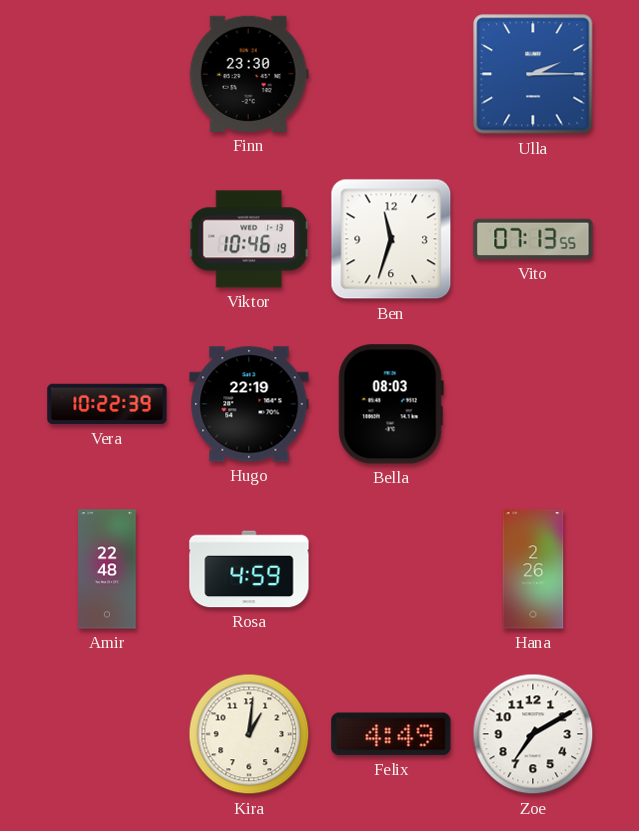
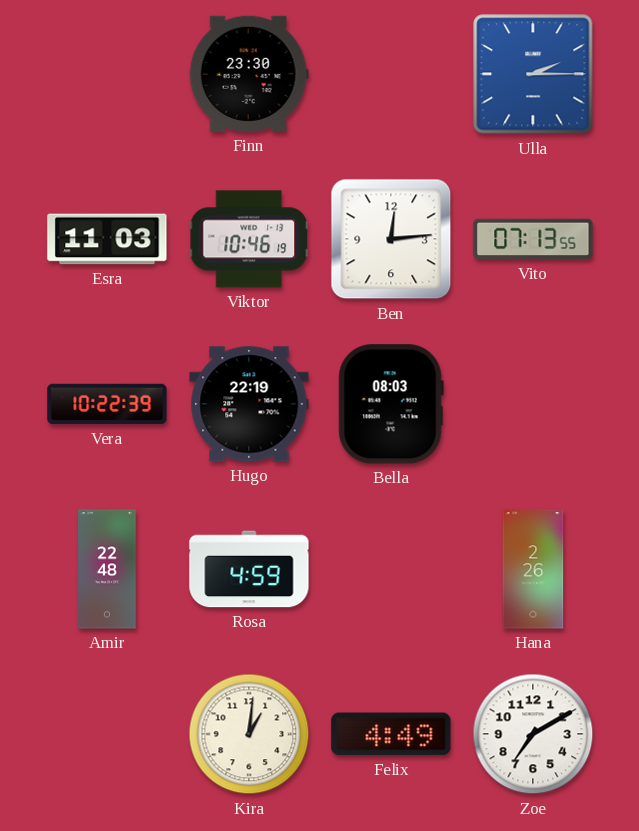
Esra: none -> 11:03
Ben: 11:33 -> 12:14
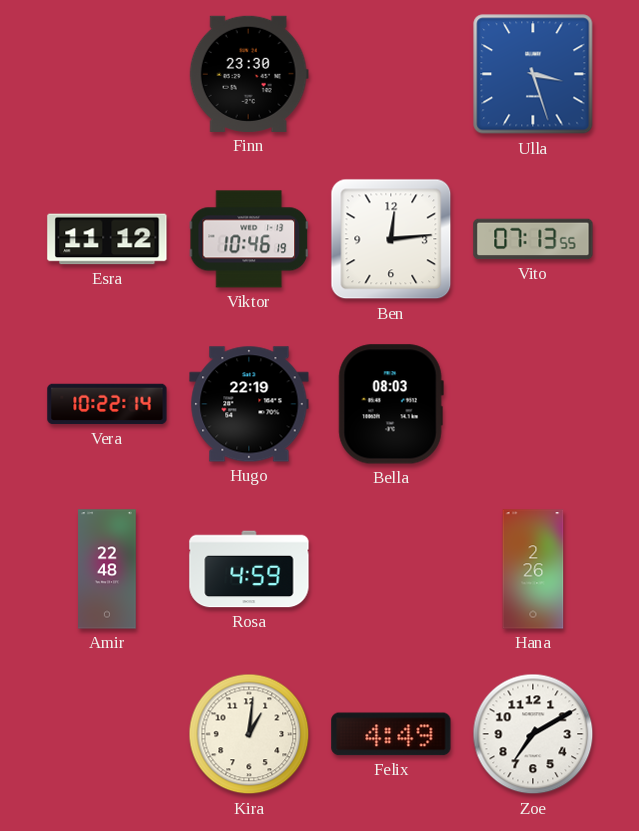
Ulla: 2:15 -> 3:27
Esra: 11:03 -> 11:12
Vera: 10:22:39 -> 10:22:14
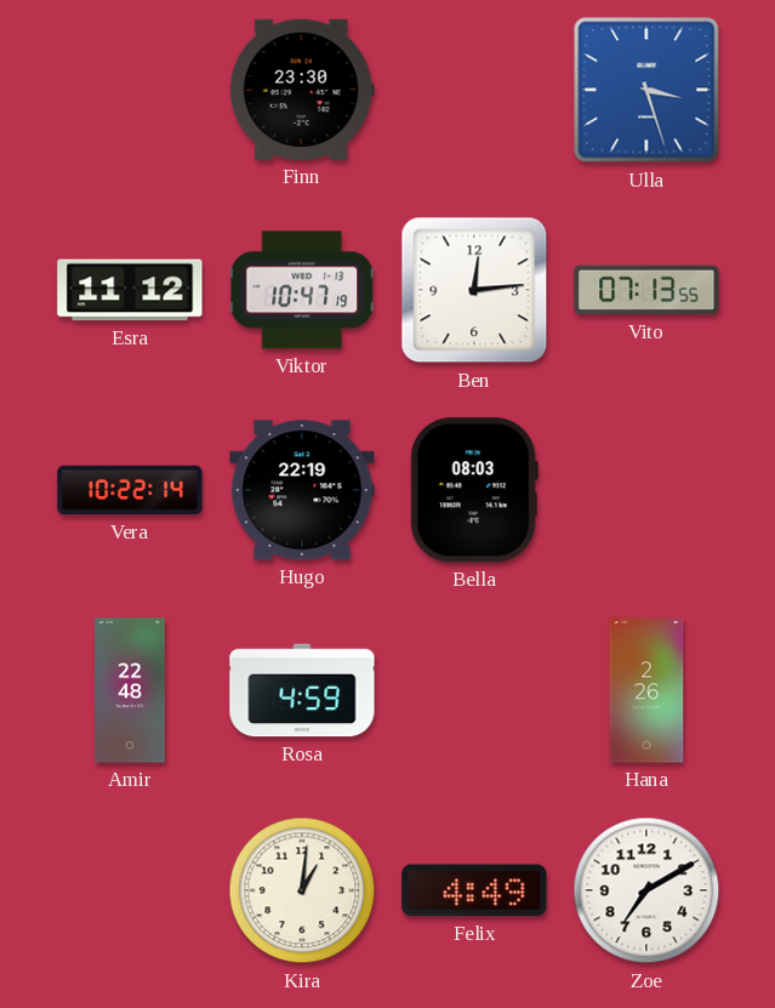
Viktor: 10:46 -> 10:47
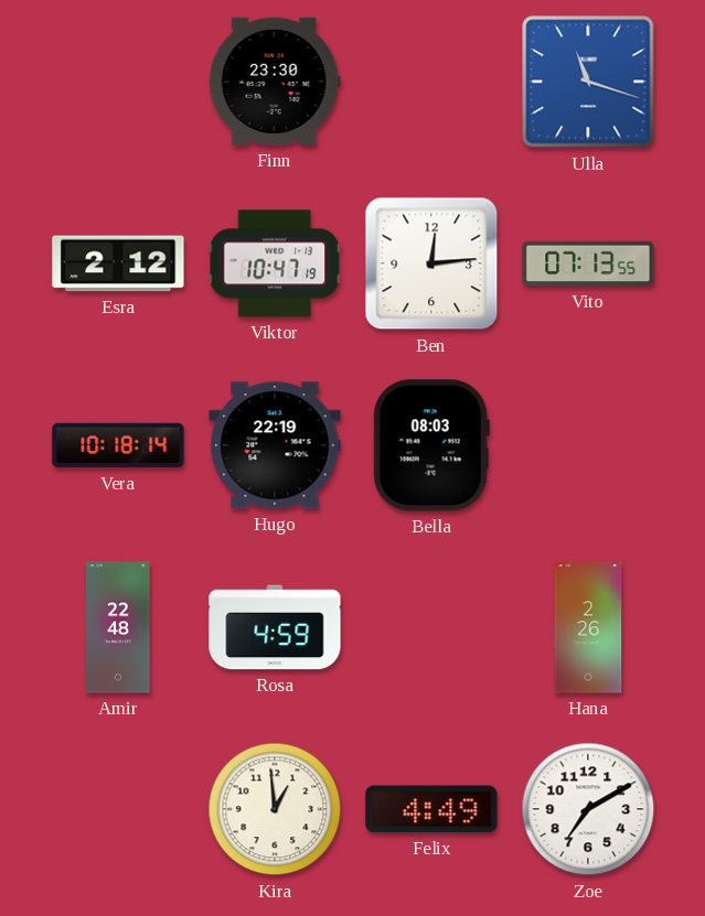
Ulla: 3:27 -> 11:18
Esra: 11:12 -> 2:12
Vera: 10:22 -> 10:18
Kira: 1:01 -> 12:59
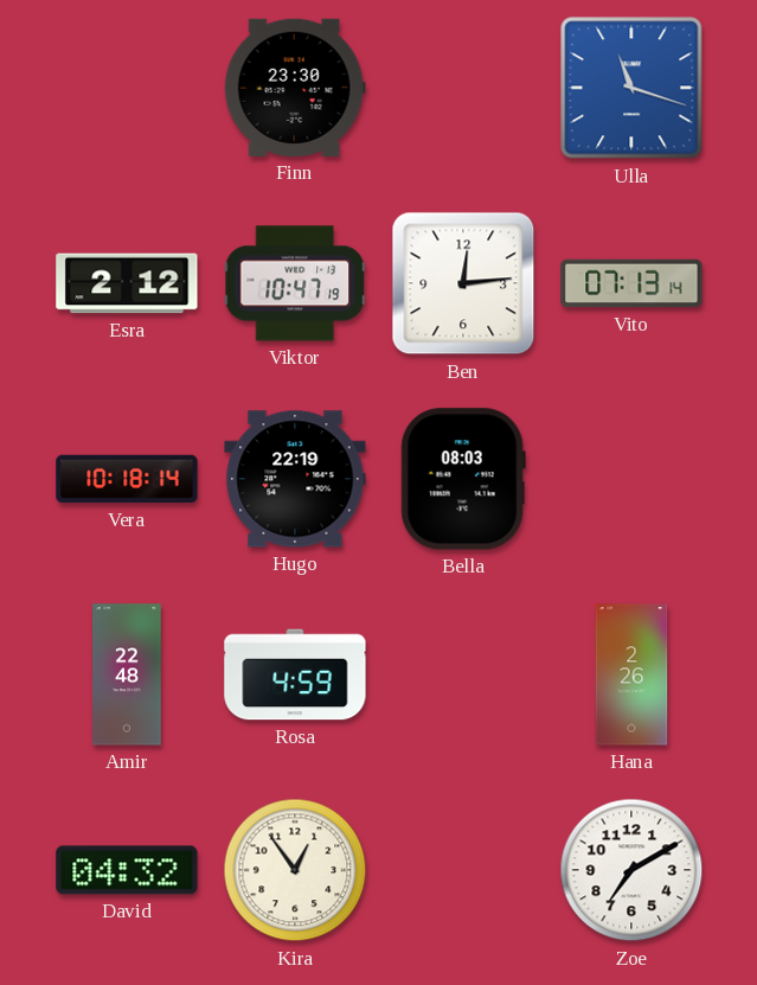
Vito: 07:13:55 -> 07:13:14
David: none -> 04:32
Kira: 12:59 -> 12:54
Felix: 4:49 -> none
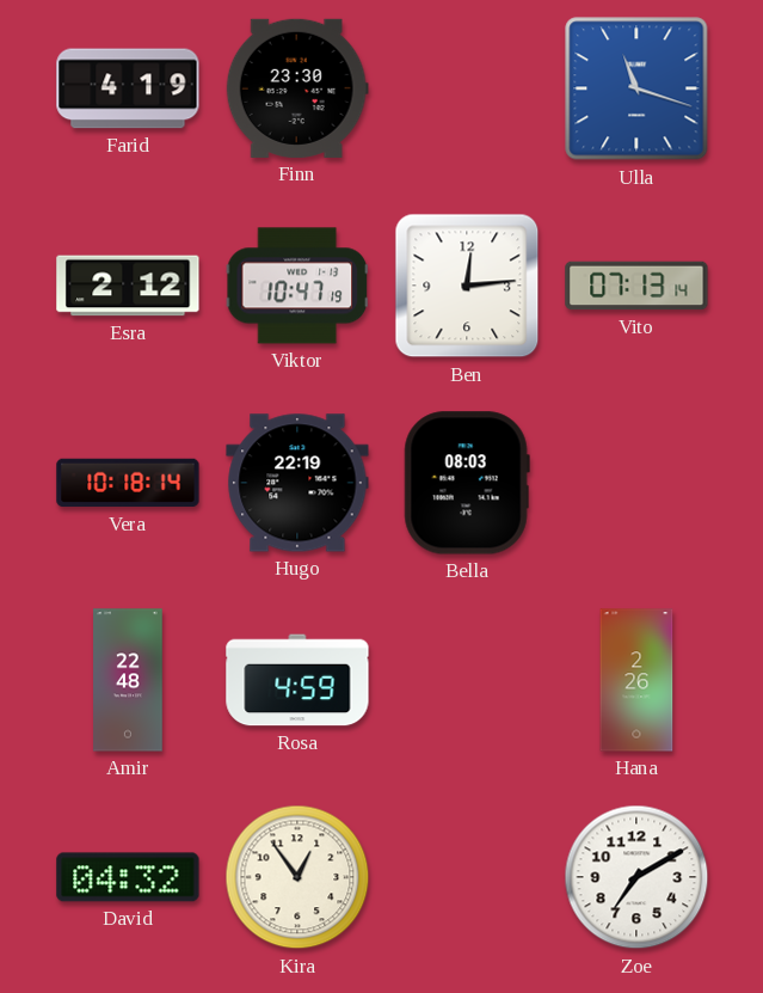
Farid: none -> 4:19
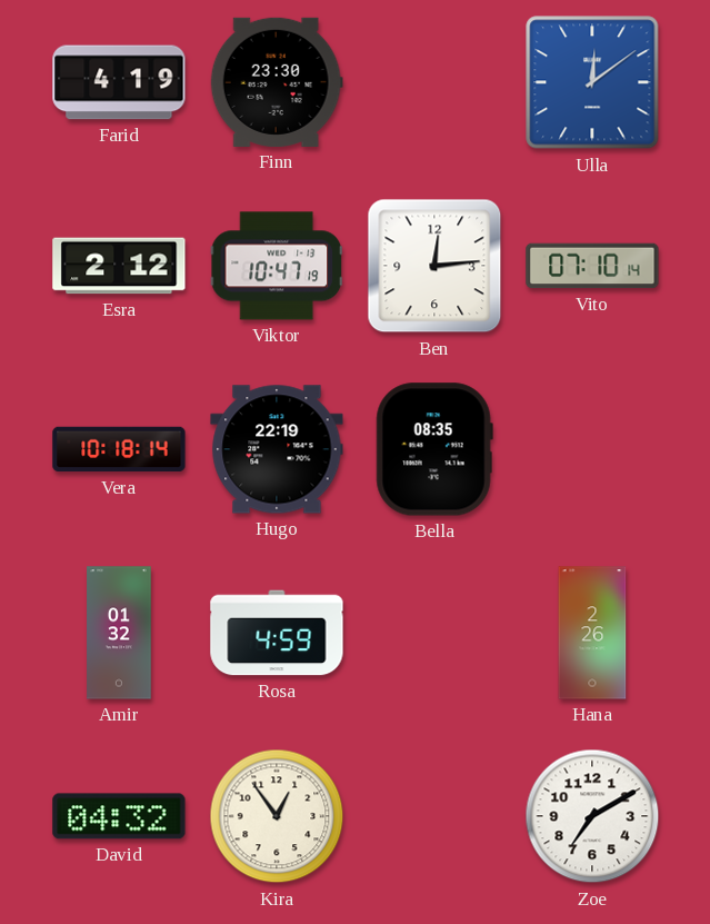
Ulla: 11:18 -> 12:09
Vito: 07:13 -> 07:10
Bella: 08:03 -> 08:35
Amir: 22:48 -> 01:32
